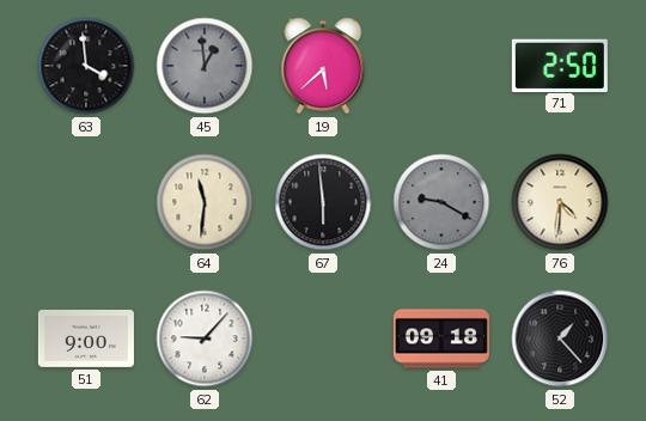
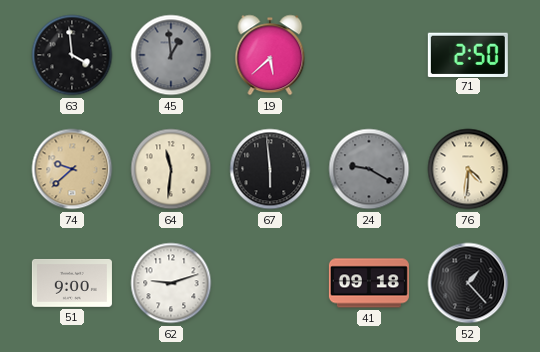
74: none -> 9:38
62: 9:07 -> 9:12
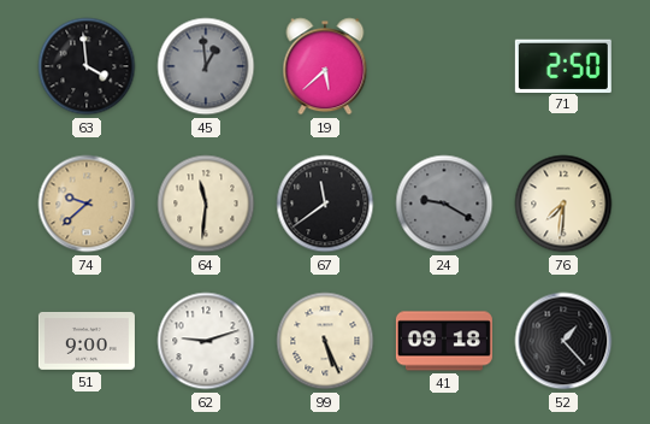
67: 5:59 -> 11:39
76: 4:31 -> 7:31
99: none -> 5:26
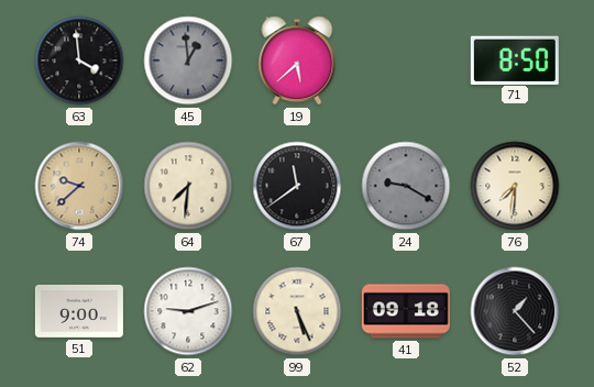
71: 2:50 -> 8:50
64: 11:31 -> 7:31
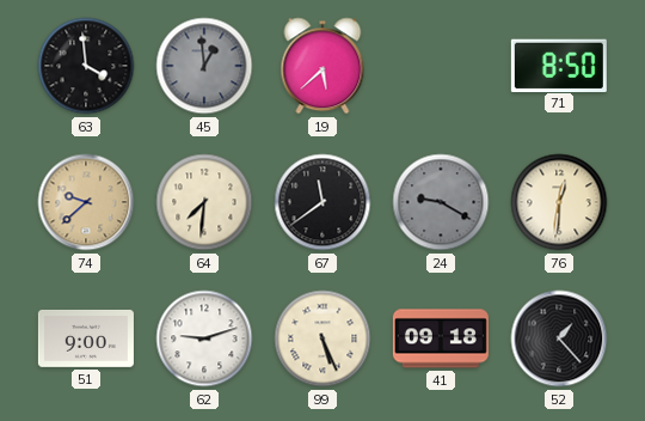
76: 7:31 -> 12:31
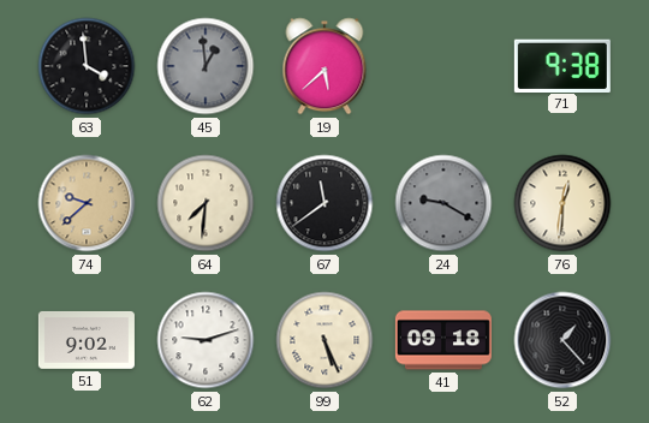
71: 8:50 -> 9:38
51: 9:00 -> 9:02
